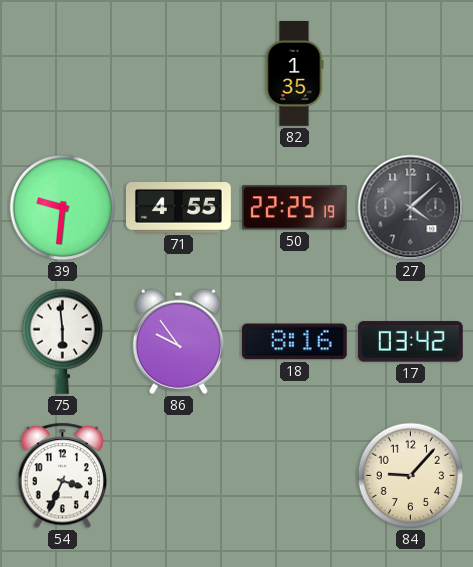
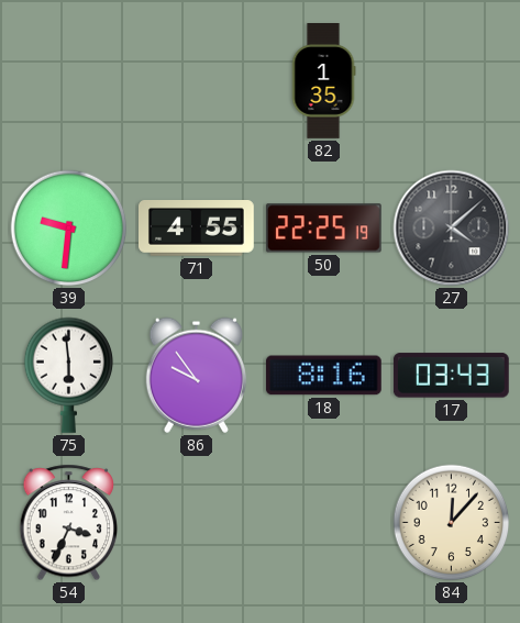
17: 03:42 -> 03:43
84: 9:07 -> 12:07
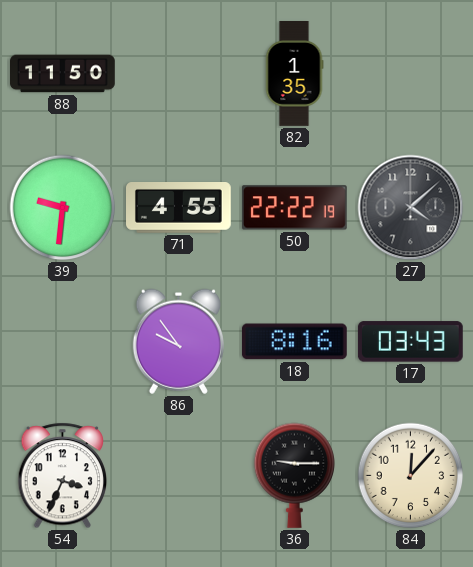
88: none -> 11:50
50: 22:25 -> 22:22
75: 5:59 -> none
36: none -> 9:15
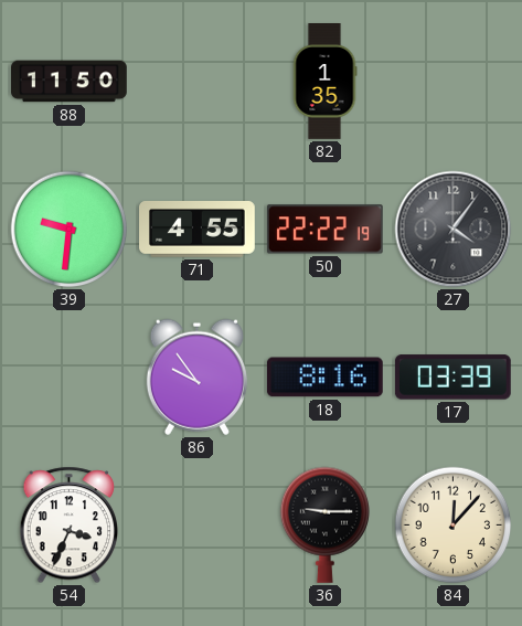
27: 4:08 -> 4:06
17: 03:43 -> 03:39
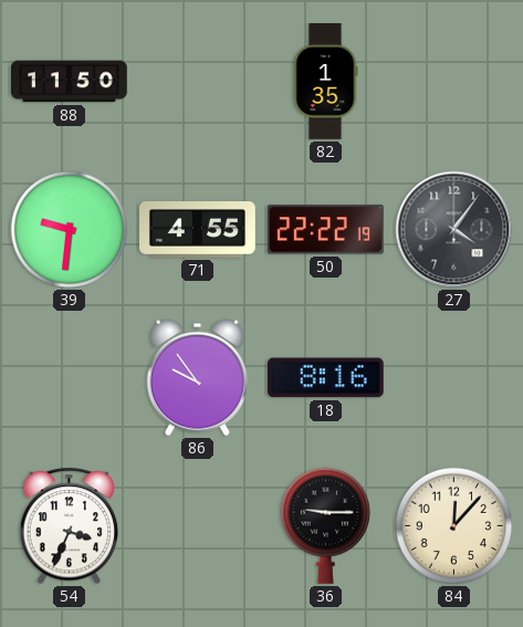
17: 03:39 -> none
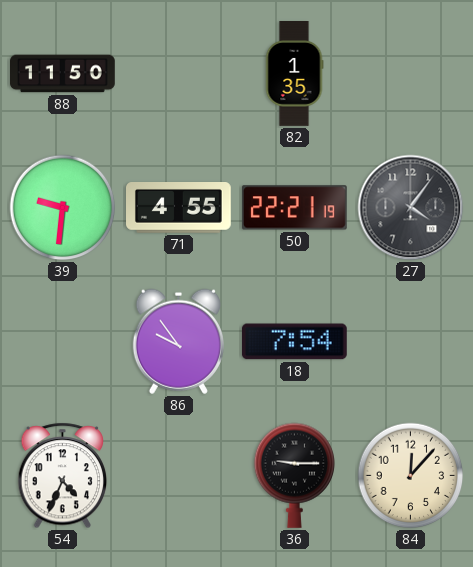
50: 22:22 -> 22:21
18: 8:16 -> 7:54
54: 3:34 -> 4:34
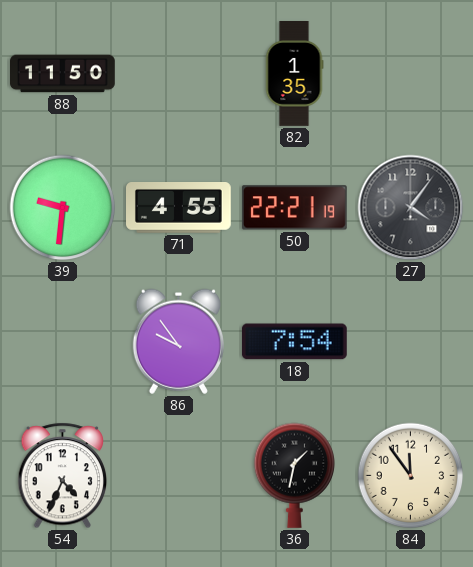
36: 9:15 -> 1:32
84: 12:07 -> 11:54
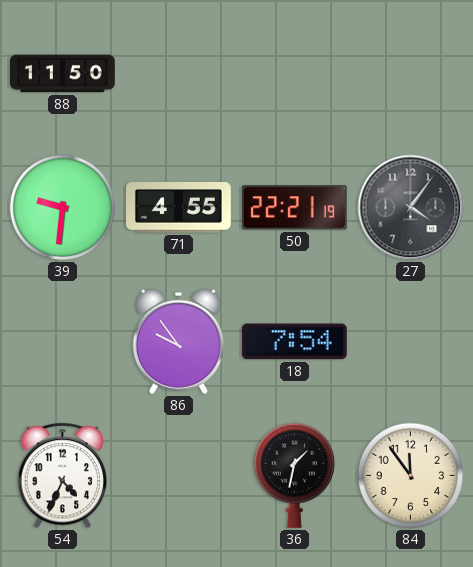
82: 1:35 -> none
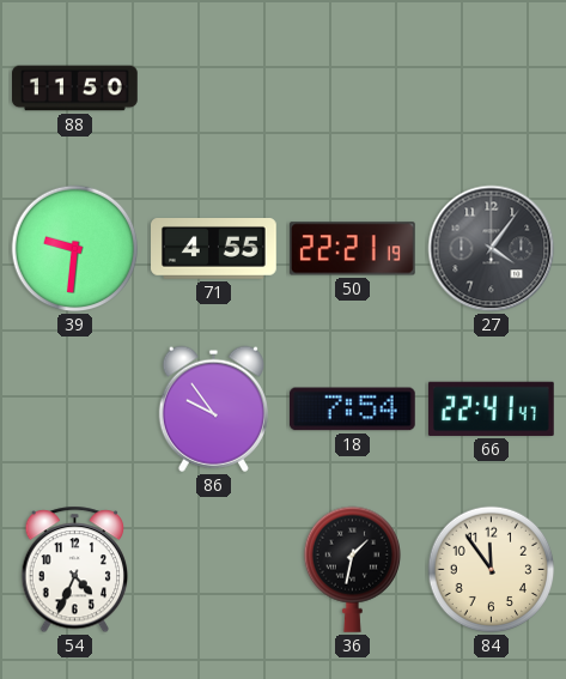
66: none -> 22:41
